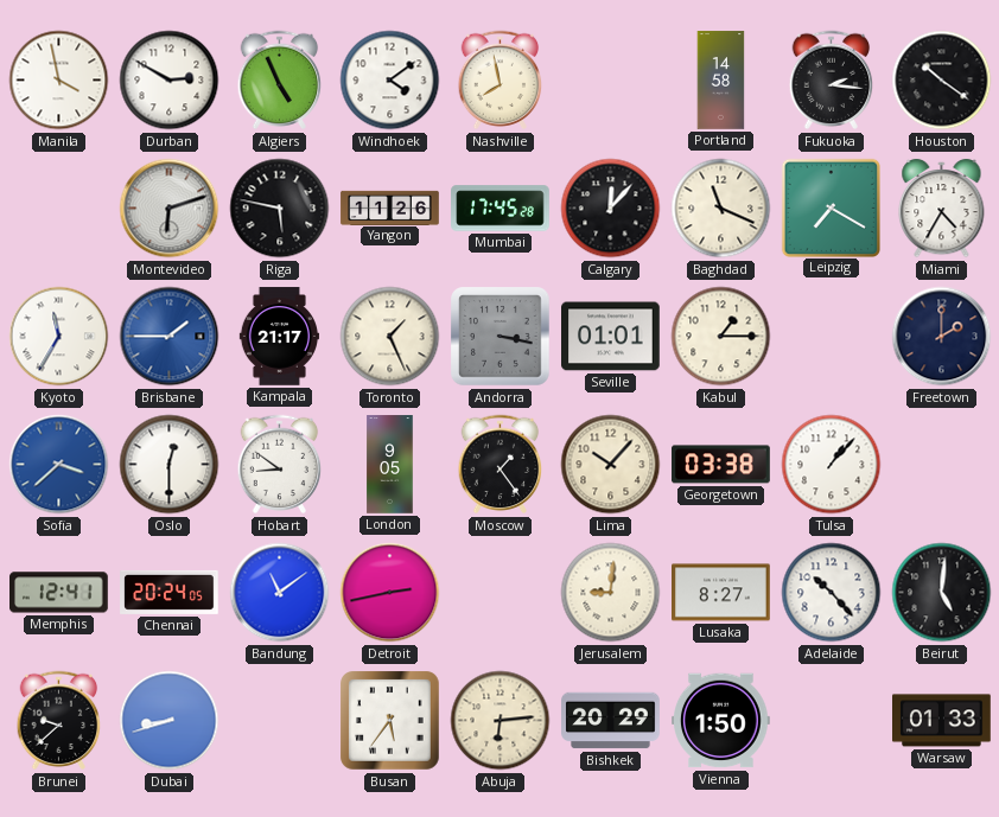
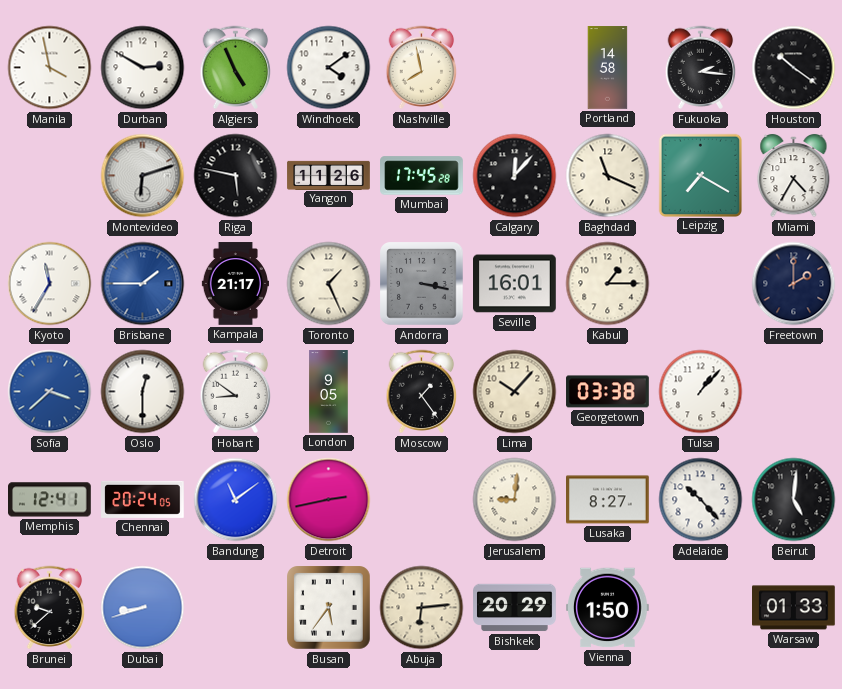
Seville: 01:01 -> 16:01
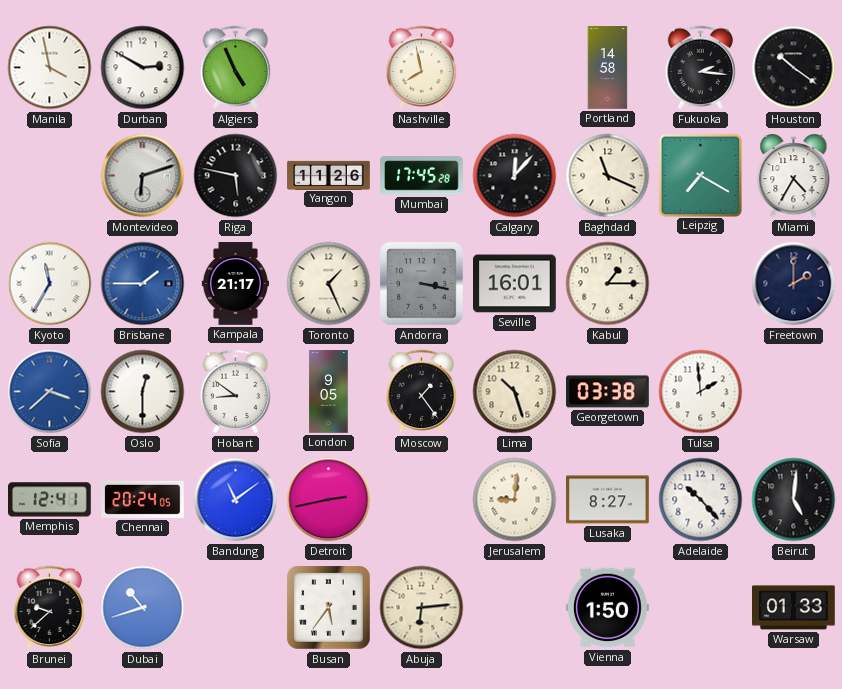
Windhoek: 4:09 -> none
Lima: 10:07 -> 10:27
Tulsa: 1:07 -> 1:59
Dubai: 8:42 -> 10:42
Bishkek: 20:29 -> none
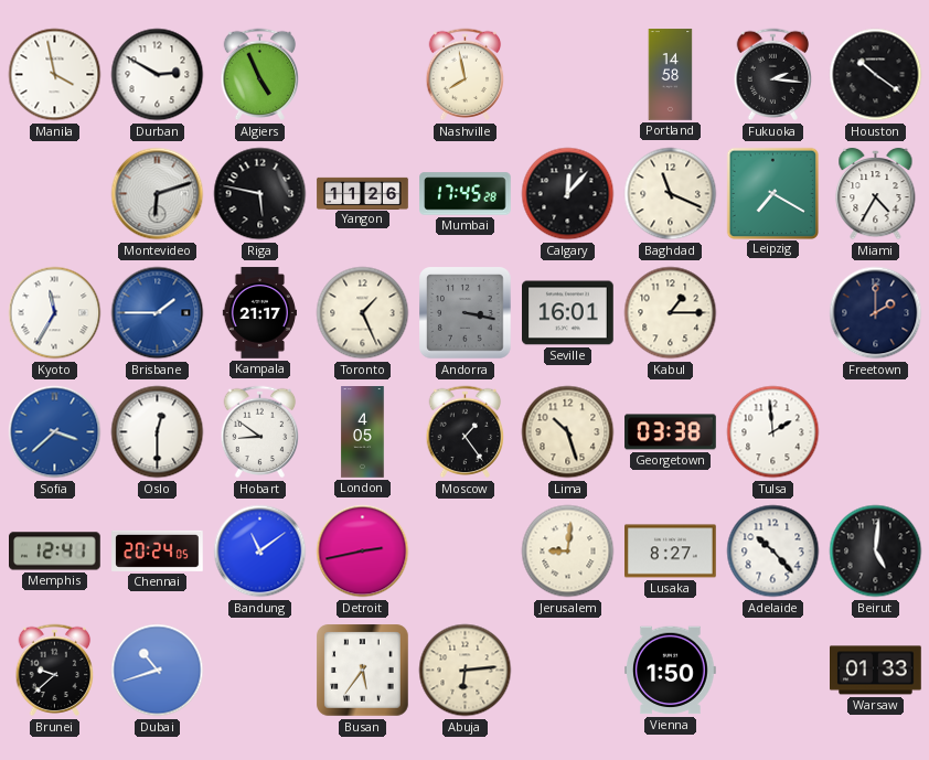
London: 9:05 -> 4:05
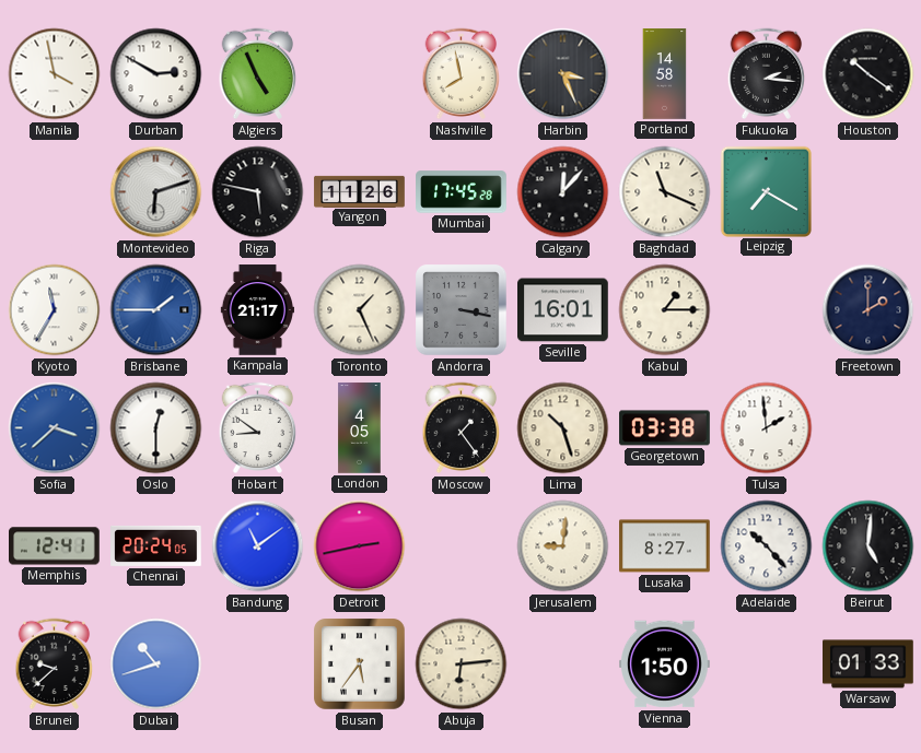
Harbin: none -> 3:26
Miami: 4:35 -> none
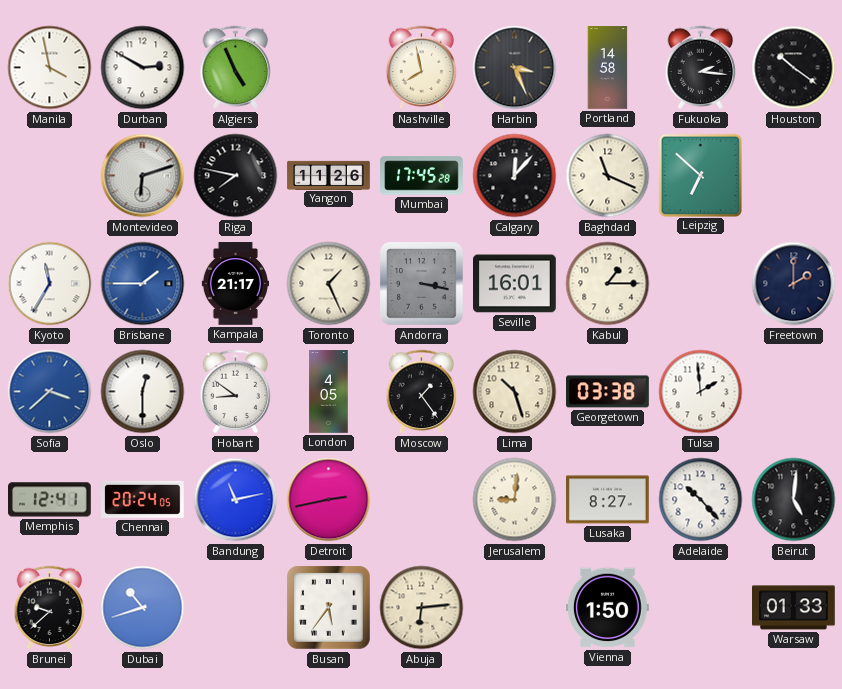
Riga: 5:47 -> 7:47
Leipzig: 7:20 -> 6:52
Bandung: 11:09 -> 11:13
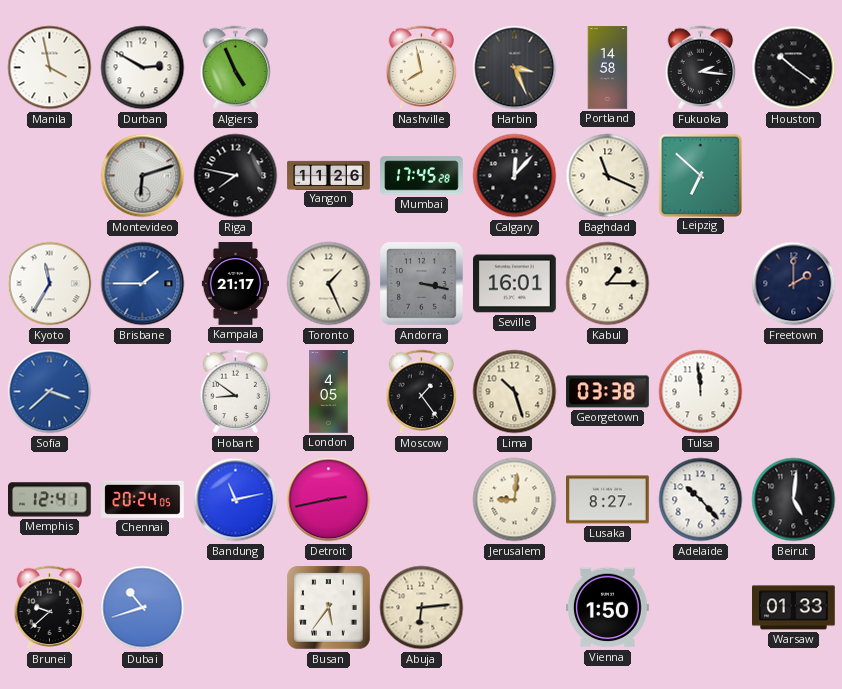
Oslo: 12:30 -> none
Tulsa: 1:59 -> 11:59
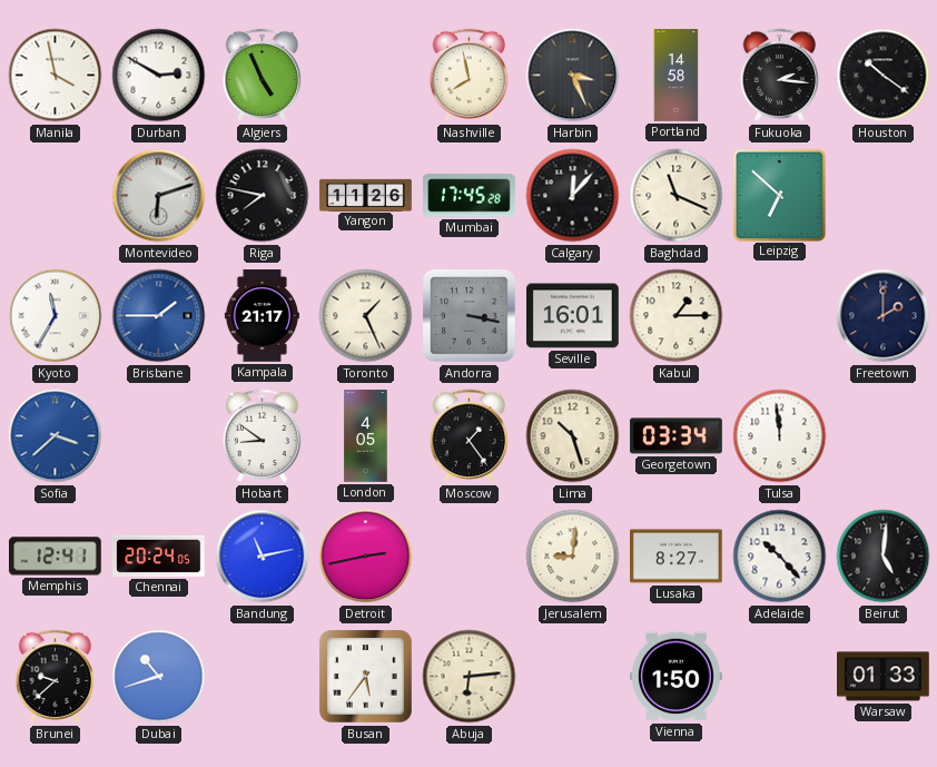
Georgetown: 03:38 -> 03:34
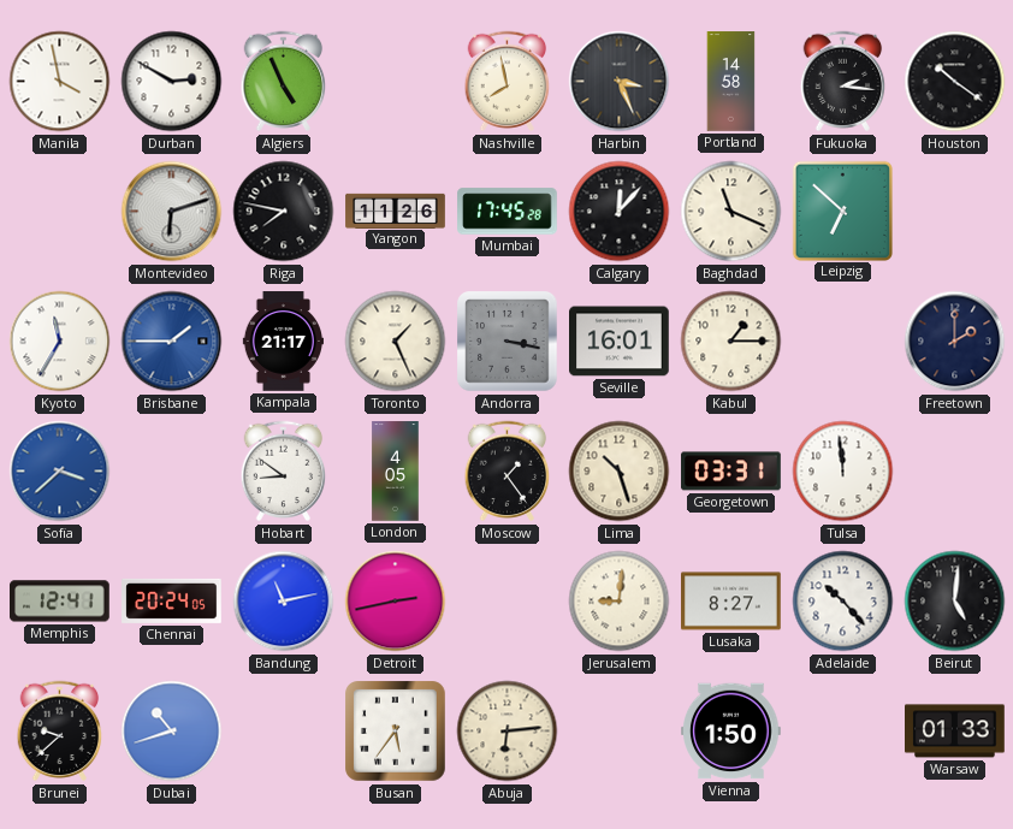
Georgetown: 03:34 -> 03:31
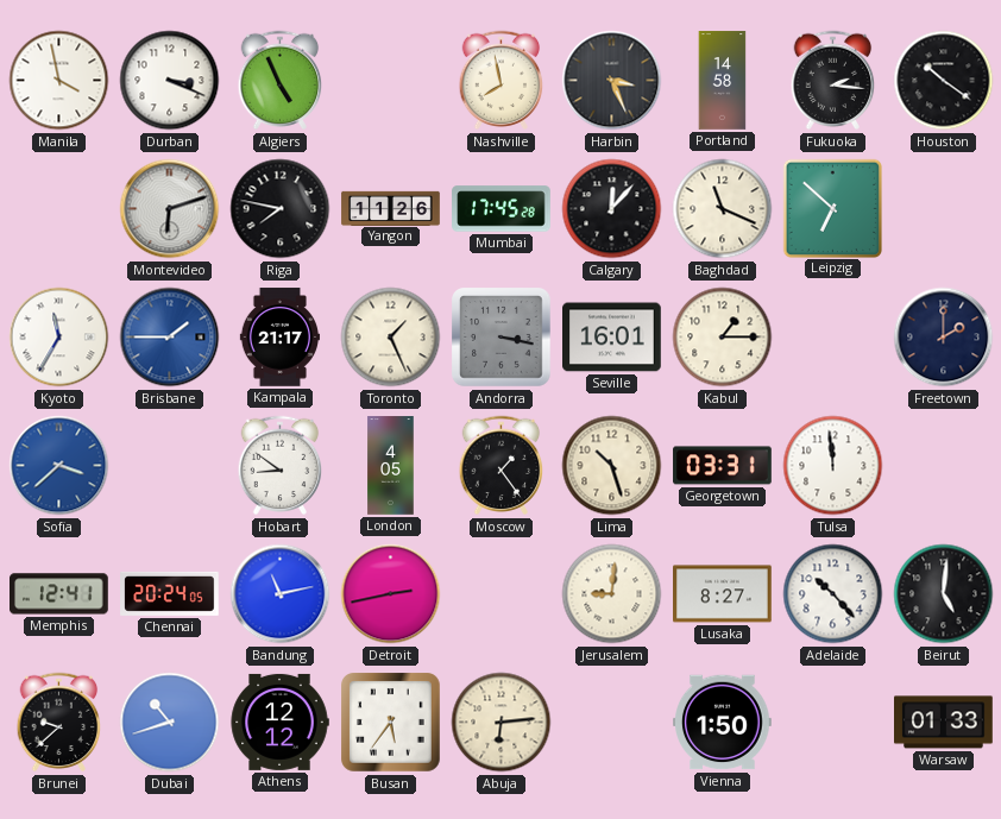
Durban: 2:50 -> 3:19
Athens: none -> 12:12
